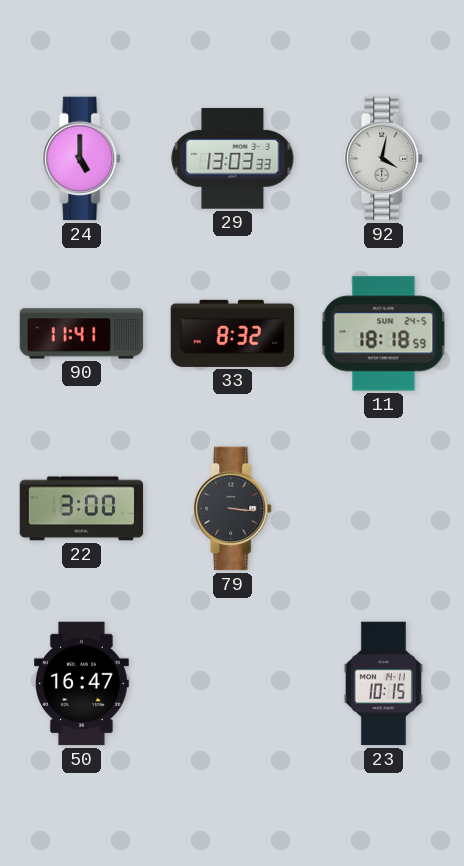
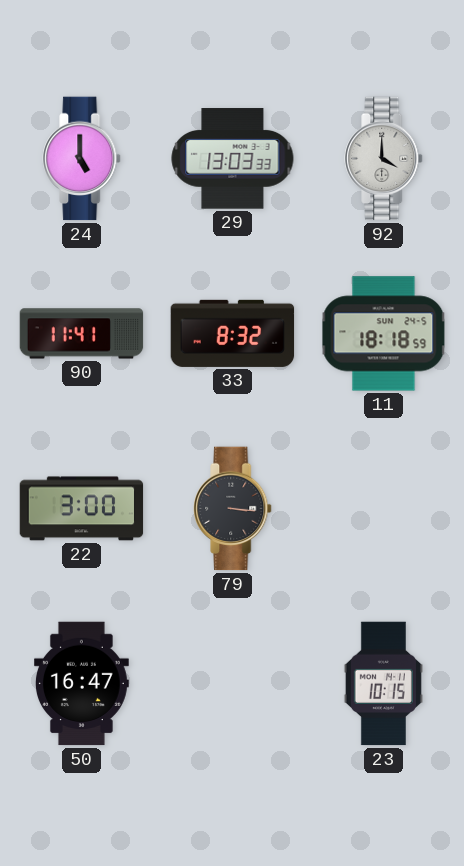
92: 4:02 -> 4:00
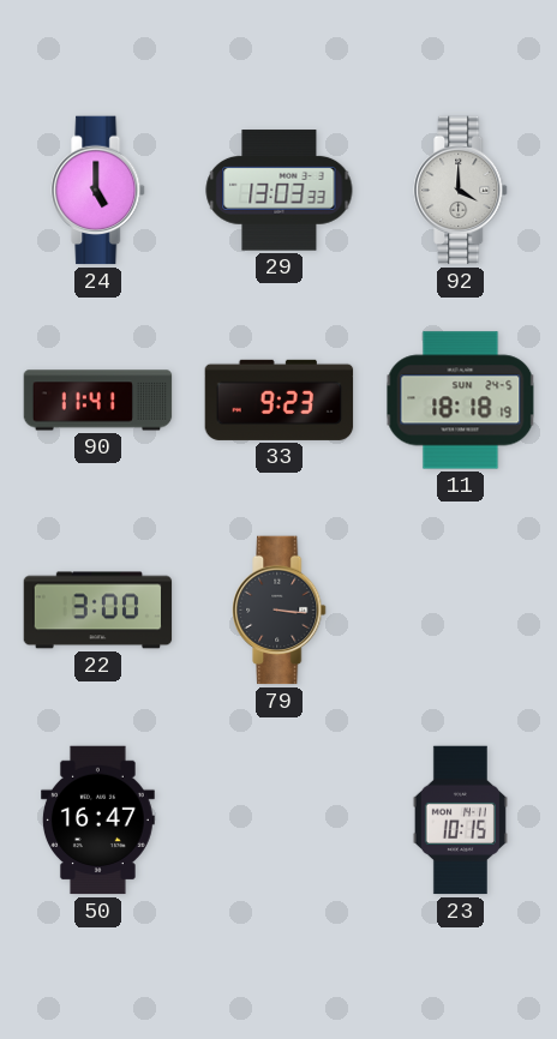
33: 8:32 -> 9:23
11: 18:18:59 -> 18:18:19
